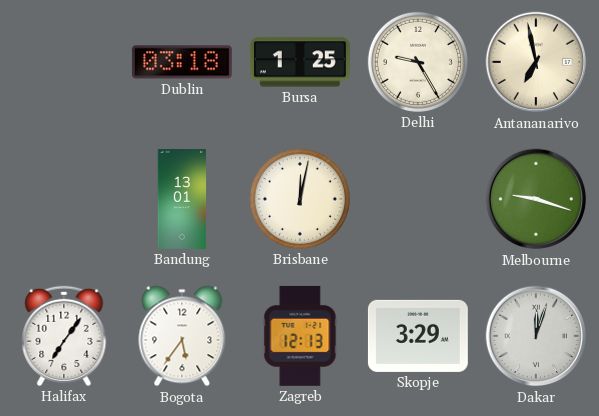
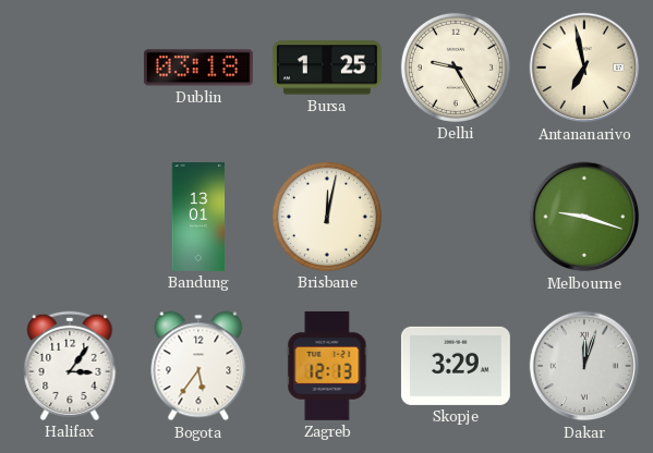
Halifax: 7:06 -> 3:06
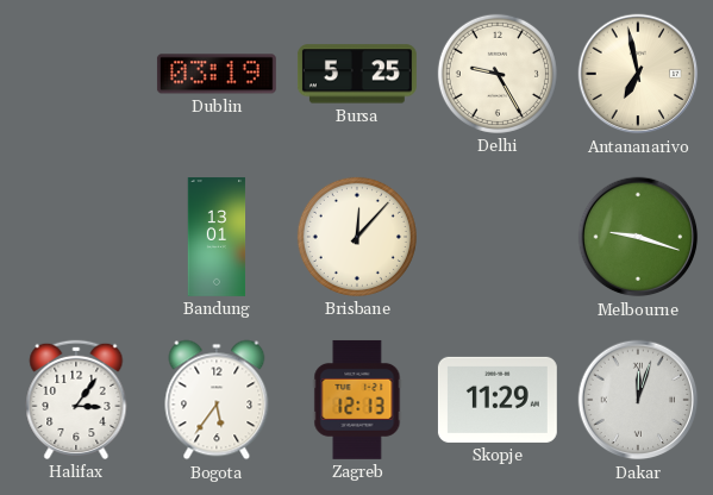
Dublin: 03:18 -> 03:19
Bursa: 1:25 -> 5:25
Brisbane: 12:02 -> 12:07
Skopje: 3:29 -> 11:29
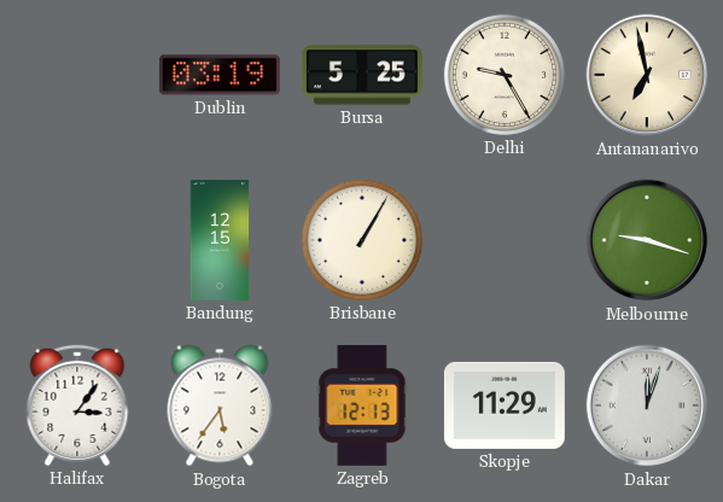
Bandung: 13:01 -> 12:15
Brisbane: 12:07 -> 1:05
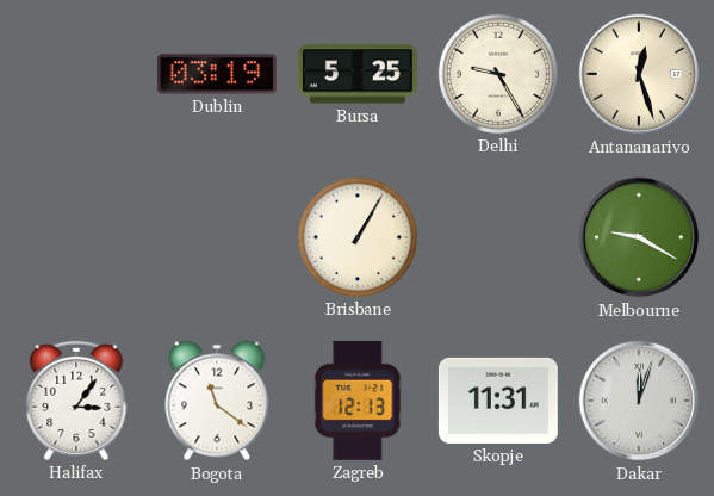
Antananarivo: 6:58 -> 12:27
Bandung: 12:15 -> none
Melbourne: 9:18 -> 9:20
Bogota: 5:36 -> 11:21
Skopje: 11:29 -> 11:31
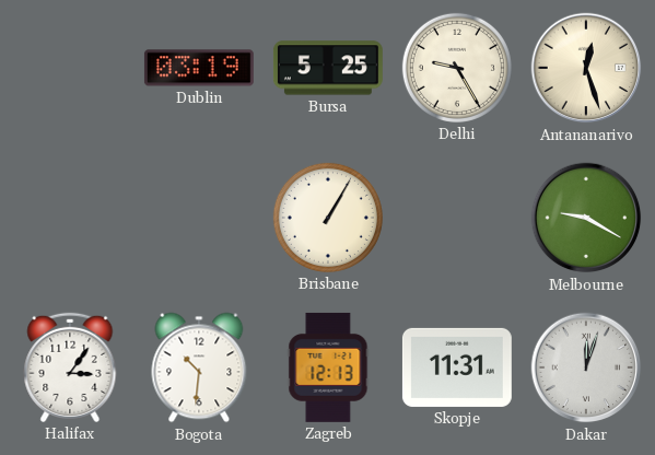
Bogota: 11:21 -> 10:31
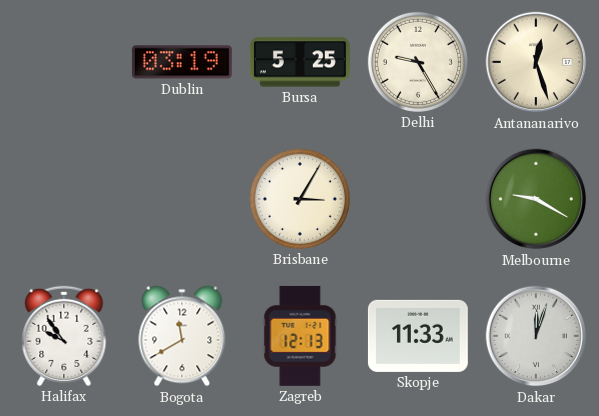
Brisbane: 1:05 -> 3:05
Halifax: 3:06 -> 9:54
Bogota: 10:31 -> 11:40
Skopje: 11:31 -> 11:33
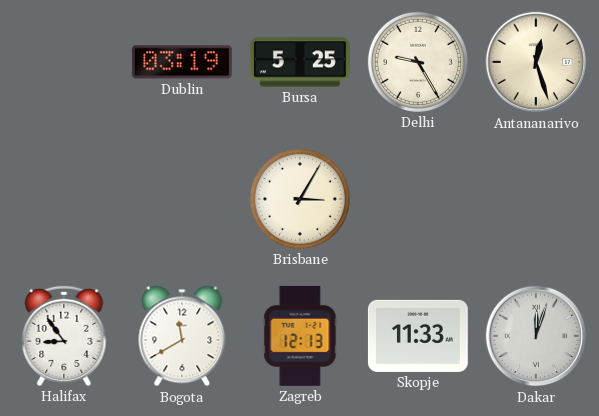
Melbourne: 9:20 -> none
Halifax: 9:54 -> 8:54
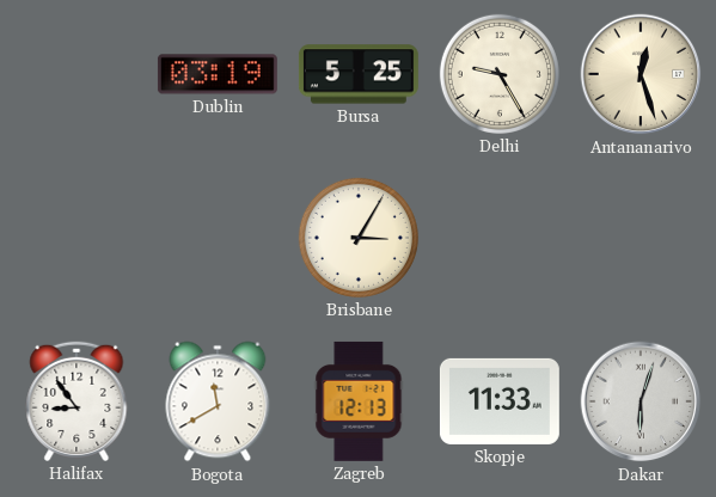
Dakar: 12:03 -> 6:03
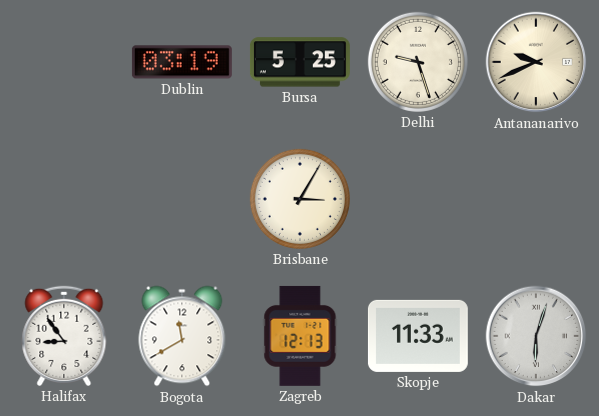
Delhi: 9:25 -> 9:27
Antananarivo: 12:27 -> 9:41
